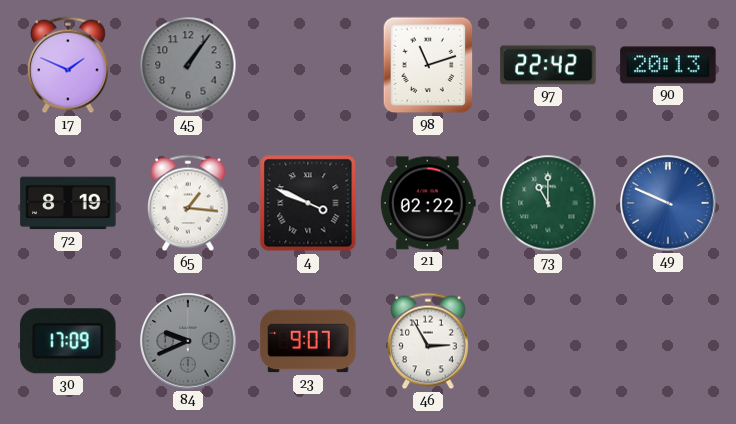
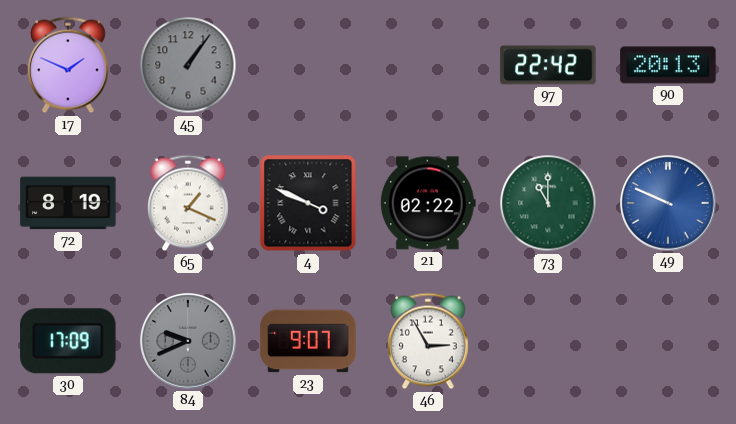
98: 11:12 -> none
65: 1:16 -> 1:19
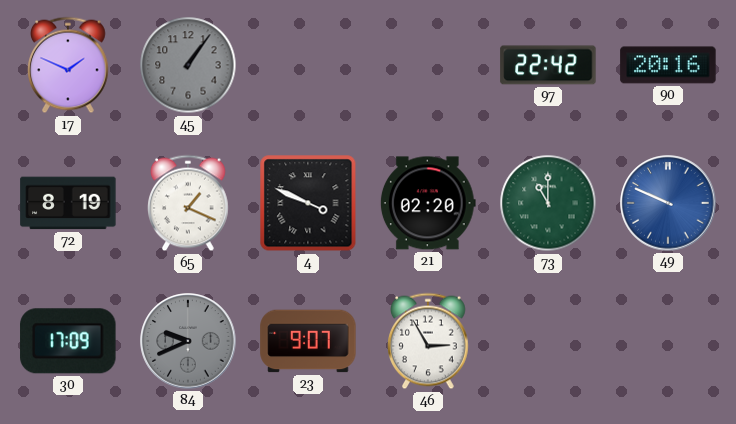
90: 20:13 -> 20:16
21: 02:22 -> 02:20
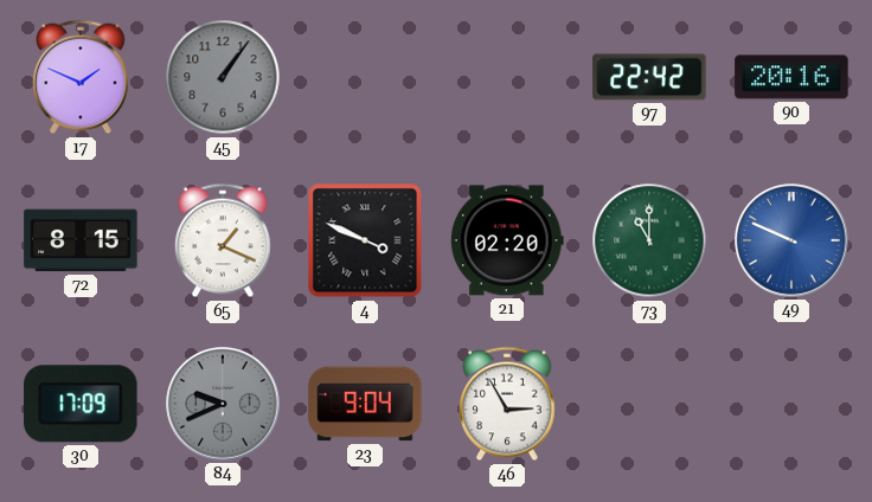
72: 8:19 -> 8:15
23: 9:07 -> 9:04
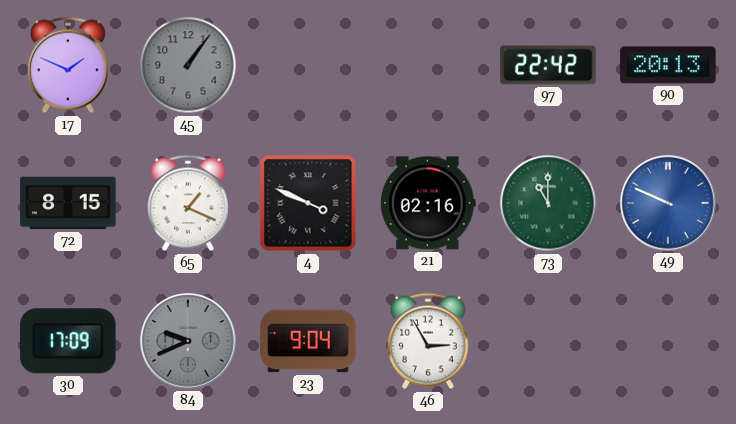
90: 20:16 -> 20:13
21: 02:20 -> 02:16
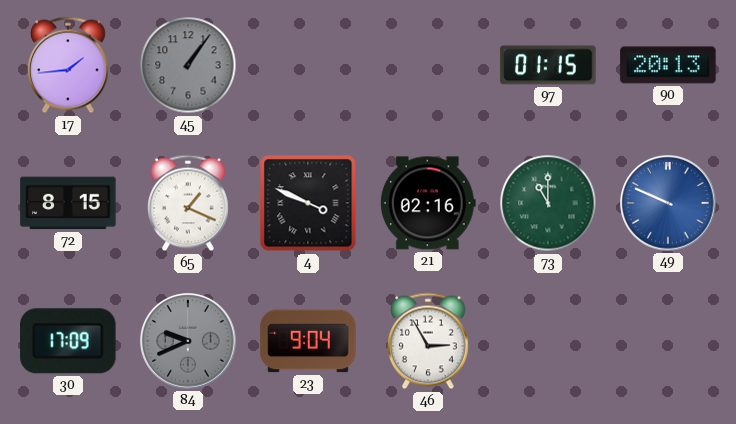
17: 1:49 -> 1:44
97: 22:42 -> 01:15
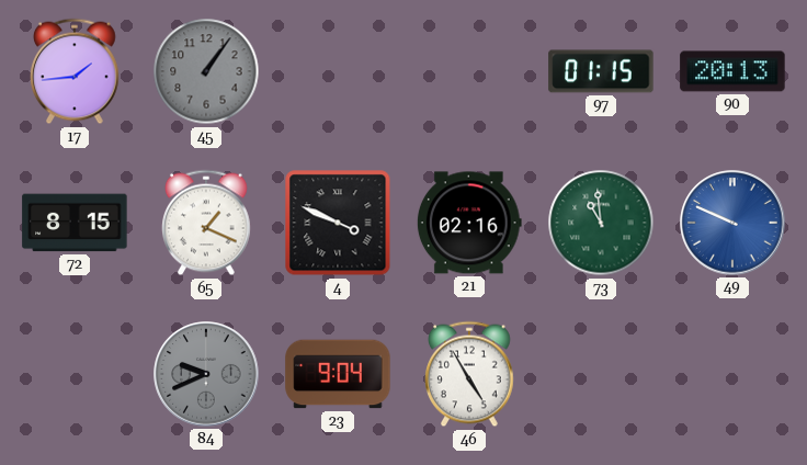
73: 11:00 -> 10:59
30: 17:09 -> none
46: 2:55 -> 4:55
